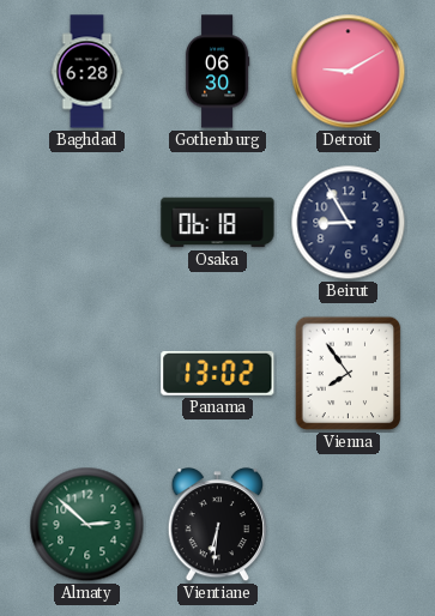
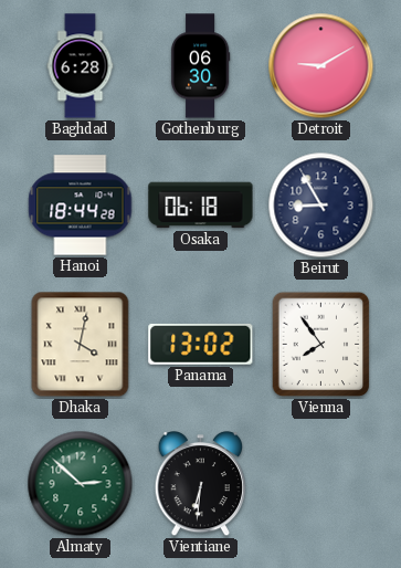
Hanoi: none -> 18:44
Dhaka: none -> 4:02
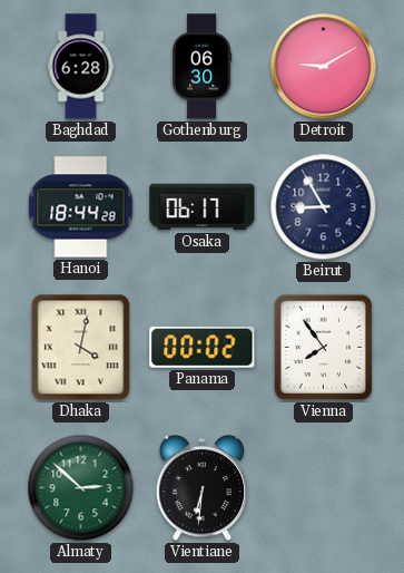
Osaka: 06:18 -> 06:17
Panama: 13:02 -> 00:02
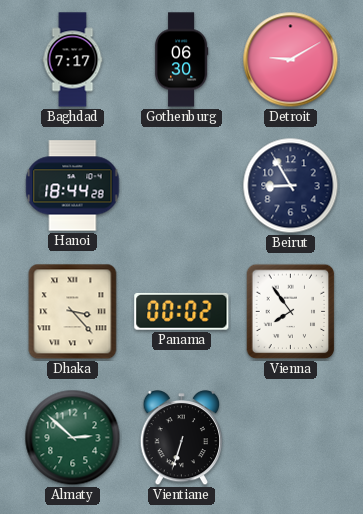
Baghdad: 6:28 -> 7:17
Osaka: 06:17 -> none
Dhaka: 4:02 -> 3:23
Vientiane: 6:31 -> 6:33
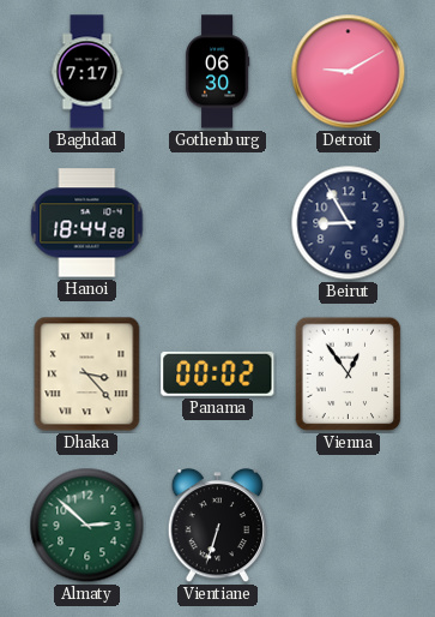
Vienna: 7:54 -> 12:54
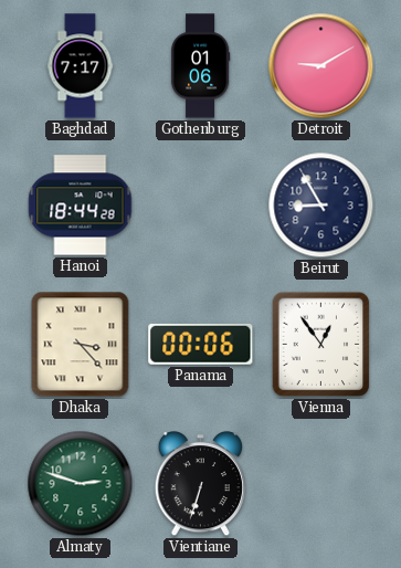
Gothenburg: 06:30 -> 01:06
Panama: 00:02 -> 00:06
Almaty: 2:52 -> 2:48
